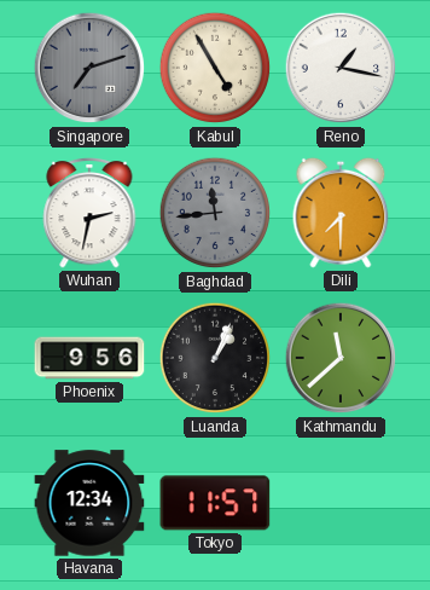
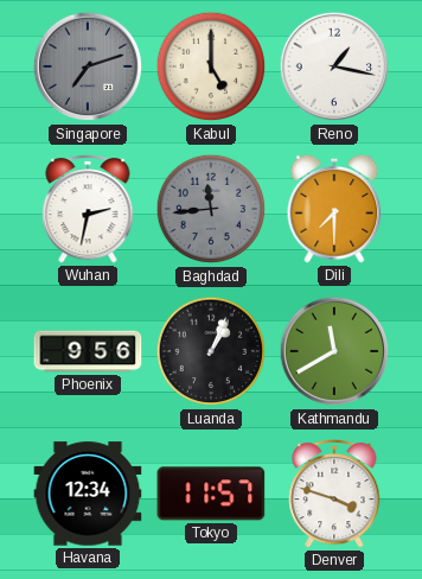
Kabul: 4:55 -> 5:00
Kathmandu: 11:38 -> 11:40
Denver: none -> 3:48
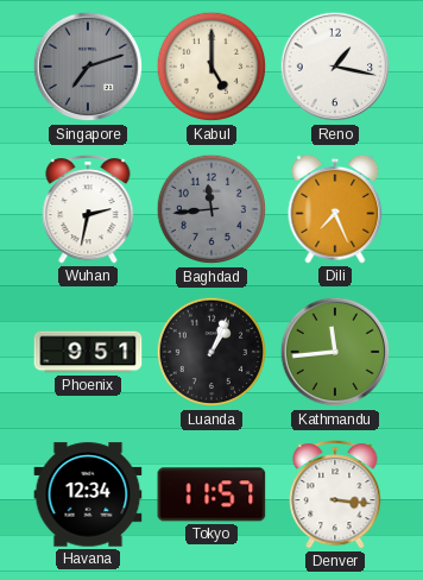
Dili: 7:30 -> 7:26
Phoenix: 9:56 -> 9:51
Kathmandu: 11:40 -> 11:44
Denver: 3:48 -> 3:16
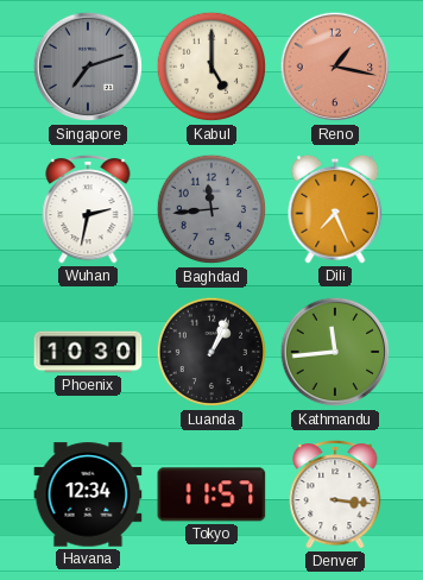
Reno dial: white -> salmon
Phoenix: 9:51 -> 10:30
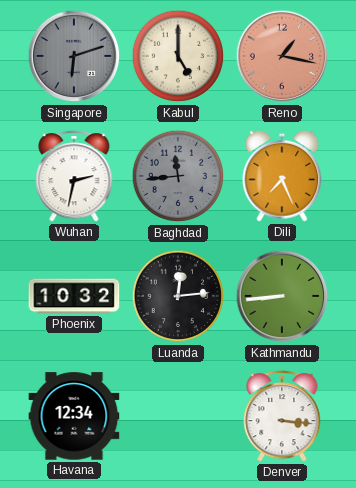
Singapore: 7:12 -> 6:12
Phoenix: 10:30 -> 10:32
Luanda: 1:04 -> 12:14
Kathmandu: 11:44 -> 8:44
Tokyo: 11:57 -> none
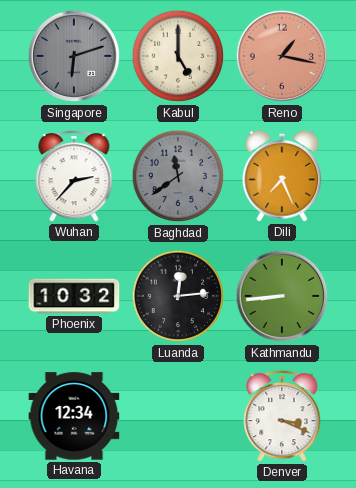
Wuhan: 2:32 -> 2:37
Baghdad: 11:44 -> 11:39
Denver: 3:16 -> 3:19
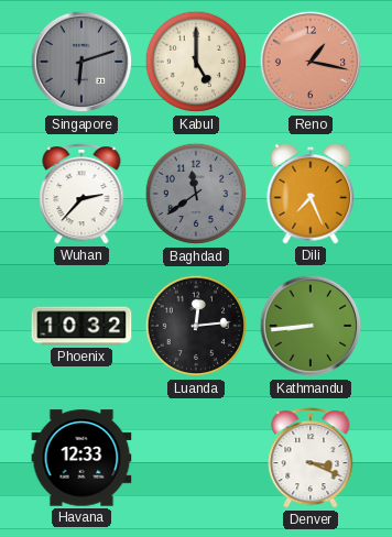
Havana: 12:34 -> 12:33
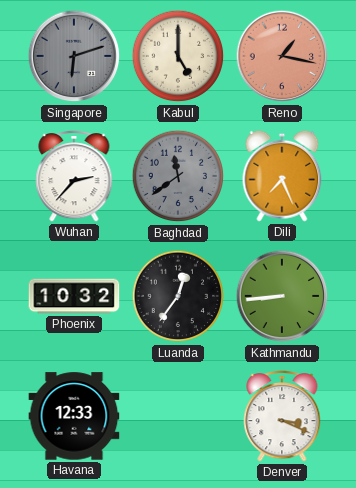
Luanda: 12:14 -> 12:36
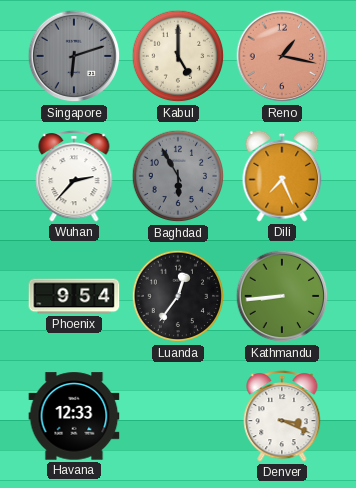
Baghdad: 11:39 -> 5:55
Phoenix: 10:32 -> 9:54
